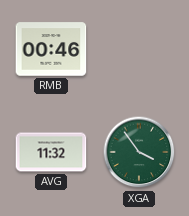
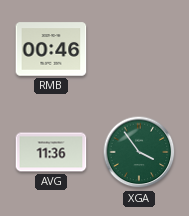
AVG: 11:32 -> 11:36
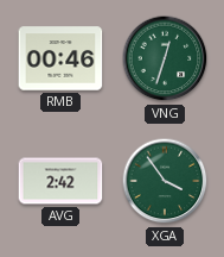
VNG: none -> 12:33
AVG: 11:36 -> 2:42
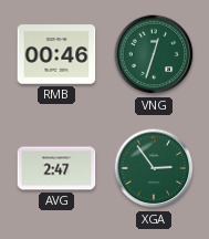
AVG: 2:42 -> 2:47
XGA: 3:54 -> 2:54
